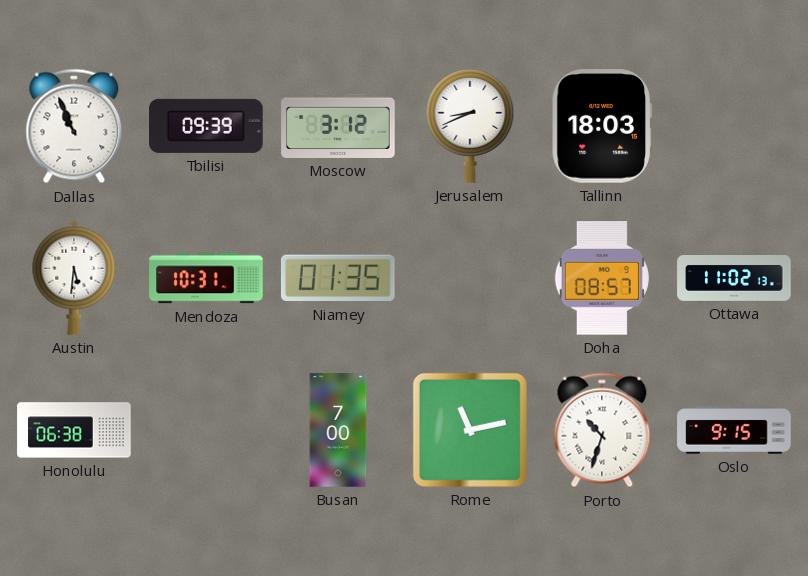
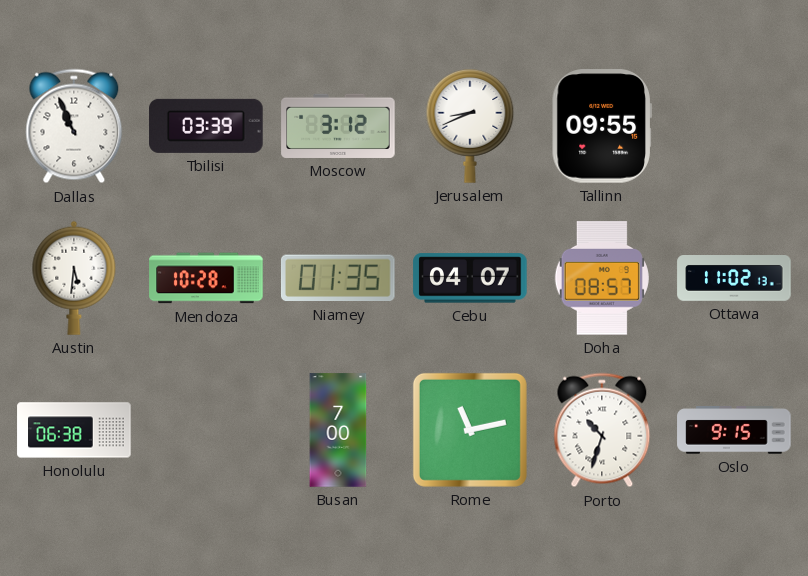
Tbilisi: 09:39 -> 03:39
Tallinn: 18:03 -> 09:55
Mendoza: 10:31 -> 10:28
Cebu: none -> 04:07
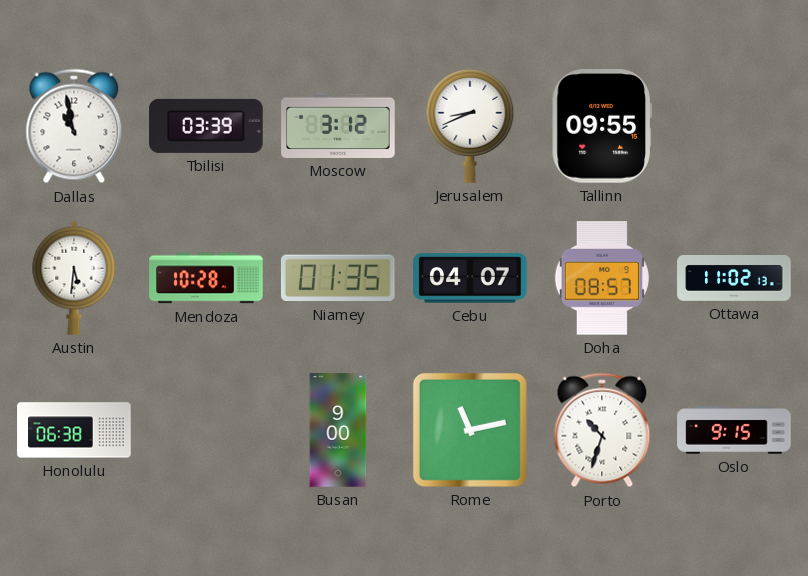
Dallas: 10:56 -> 10:58
Busan: 7:00 -> 9:00
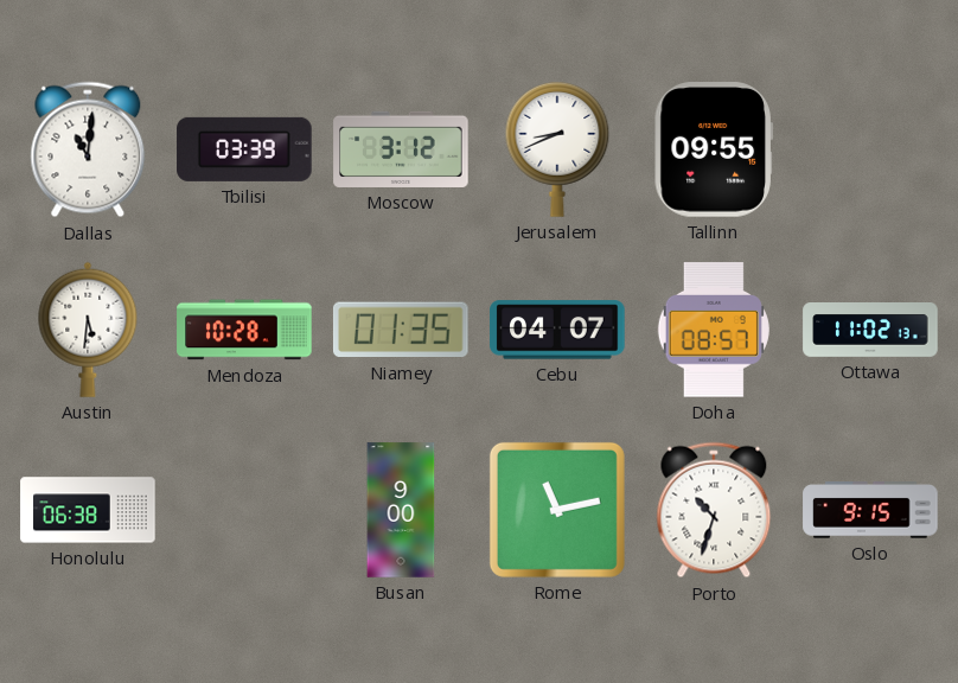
Dallas: 10:58 -> 11:01
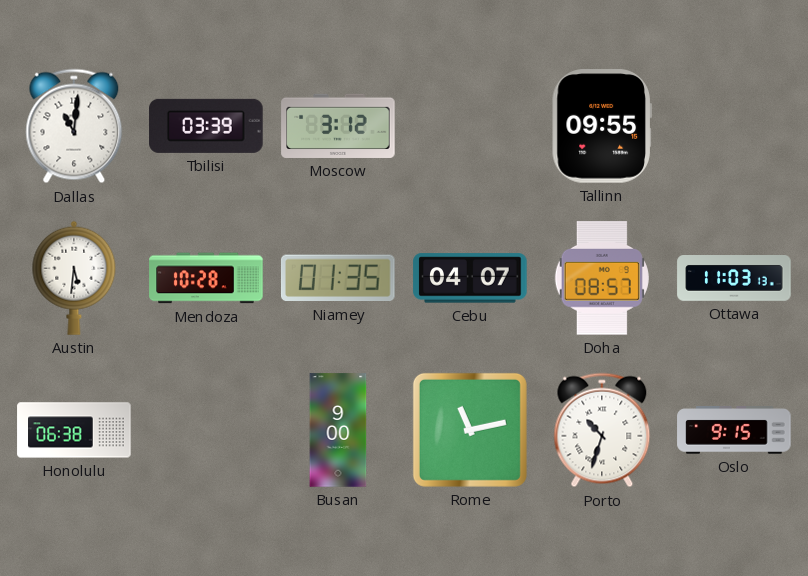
Jerusalem: 8:41 -> none
Ottawa: 11:02 -> 11:03
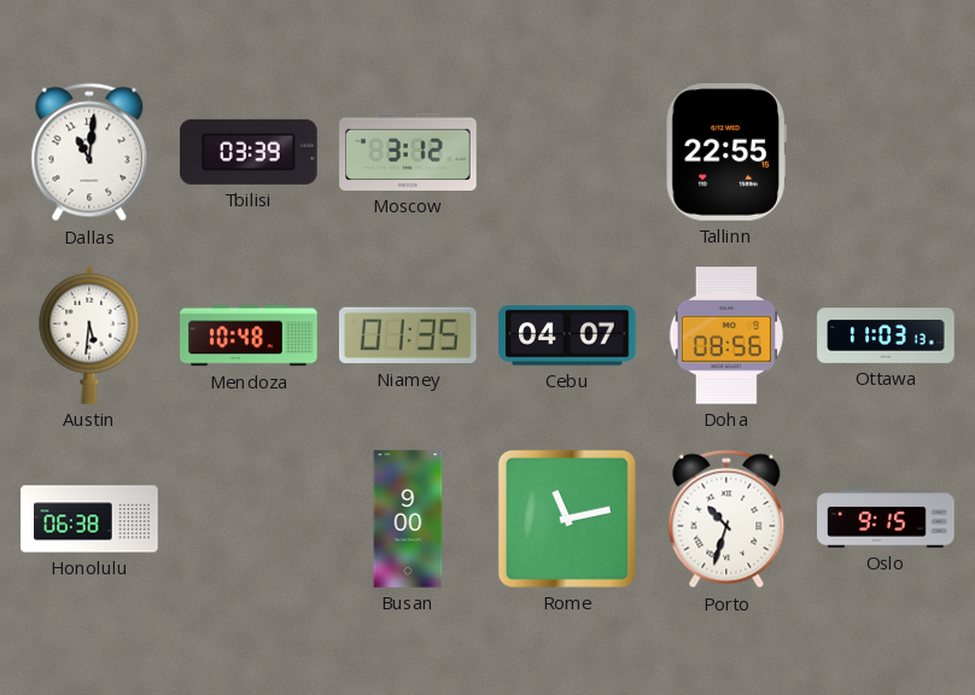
Tallinn: 09:55 -> 22:55
Mendoza: 10:28 -> 10:48
Doha: 08:57 -> 08:56
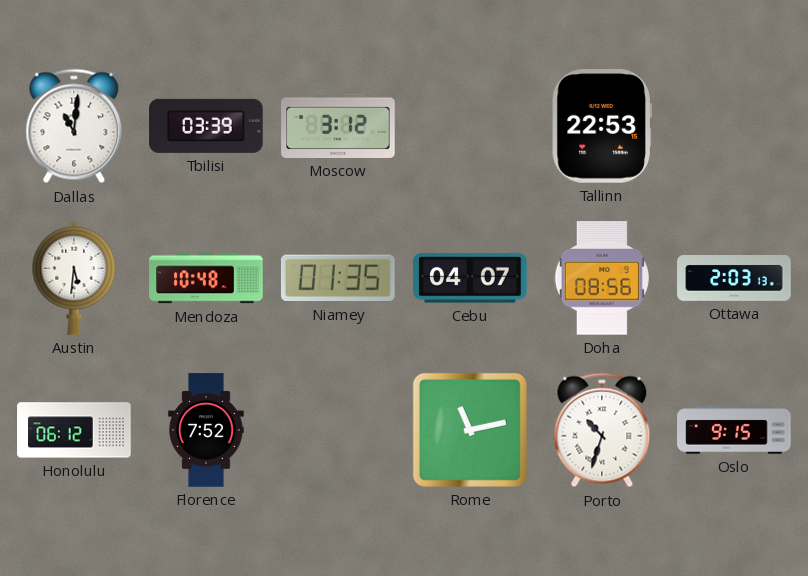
Tallinn: 22:55 -> 22:53
Ottawa: 11:03 -> 2:03
Honolulu: 06:38 -> 06:12
Florence: none -> 7:52
Busan: 9:00 -> none
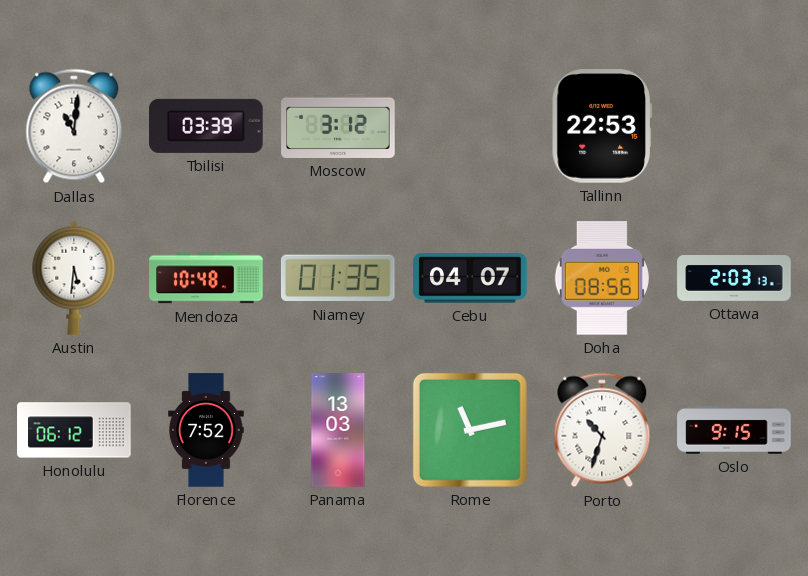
Panama: none -> 13:03
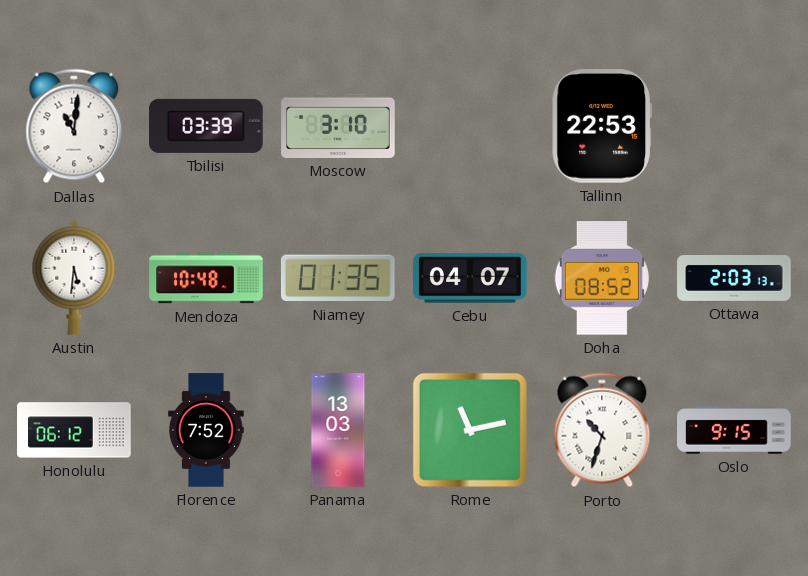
Moscow: 3:12 -> 3:10
Doha: 08:56 -> 08:52
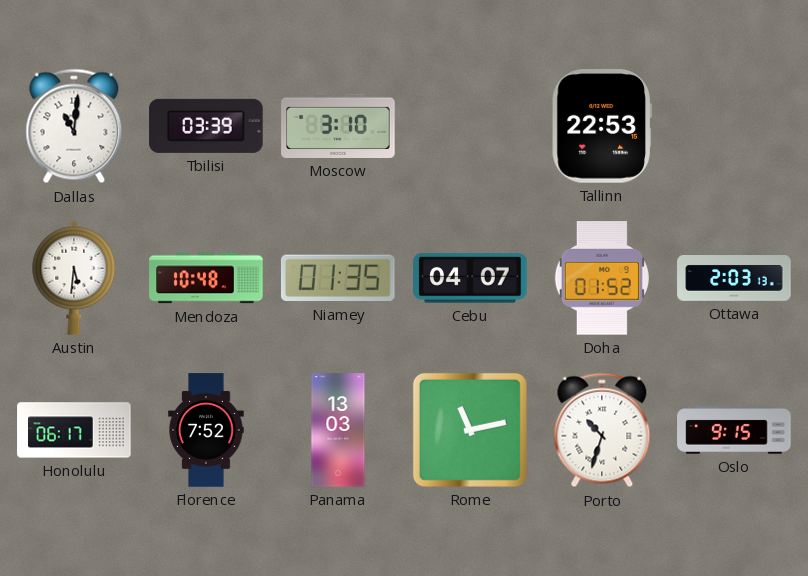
Doha: 08:52 -> 01:52
Honolulu: 06:12 -> 06:17
